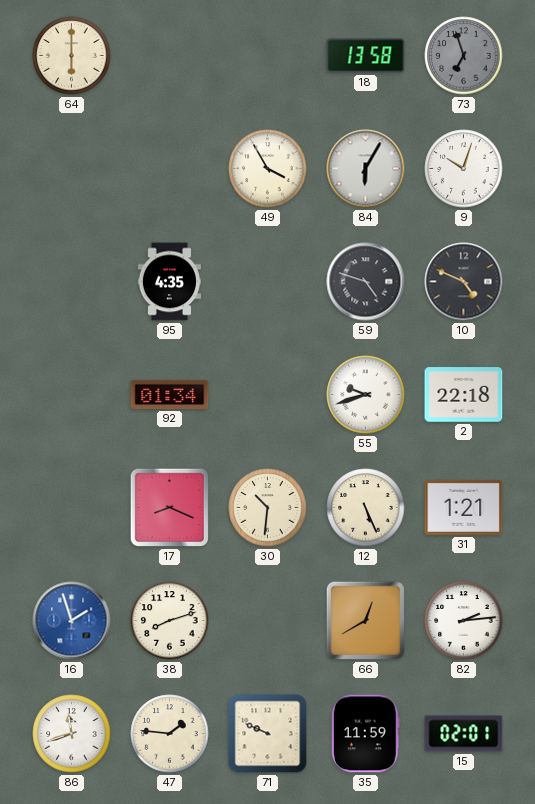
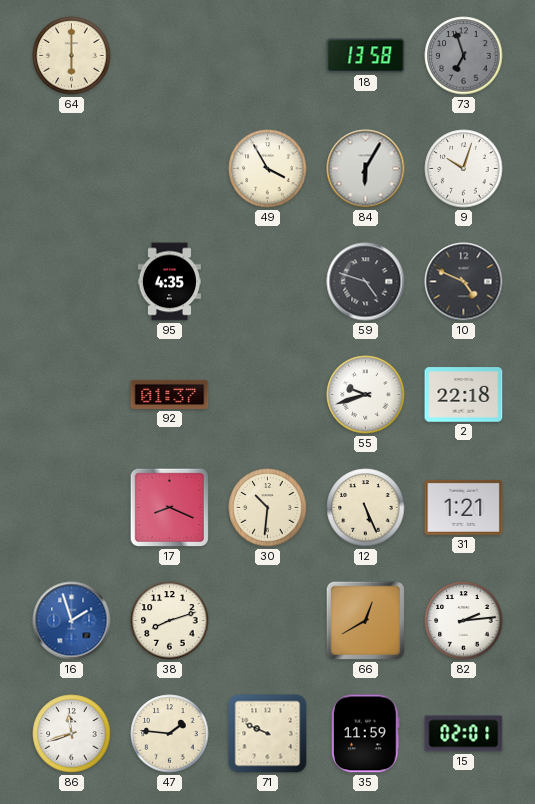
92: 01:34 -> 01:37
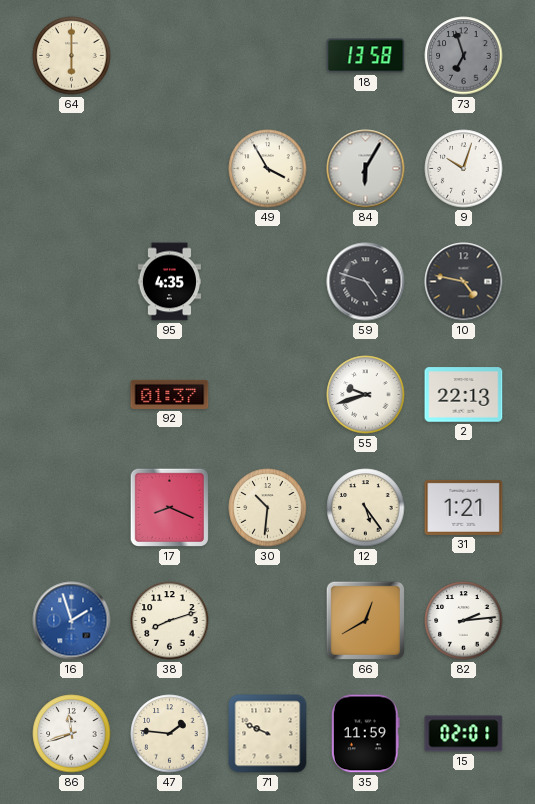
10: 4:49 -> 4:47
2: 22:18 -> 22:13
12: 5:26 -> 5:24
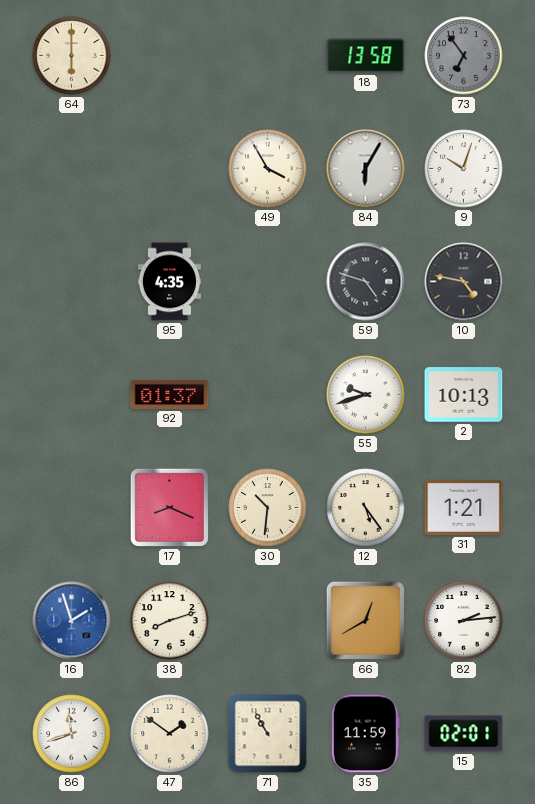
73: 6:57 -> 6:54
2: 22:13 -> 10:13
47: 1:46 -> 1:51
71: 9:49 -> 10:55
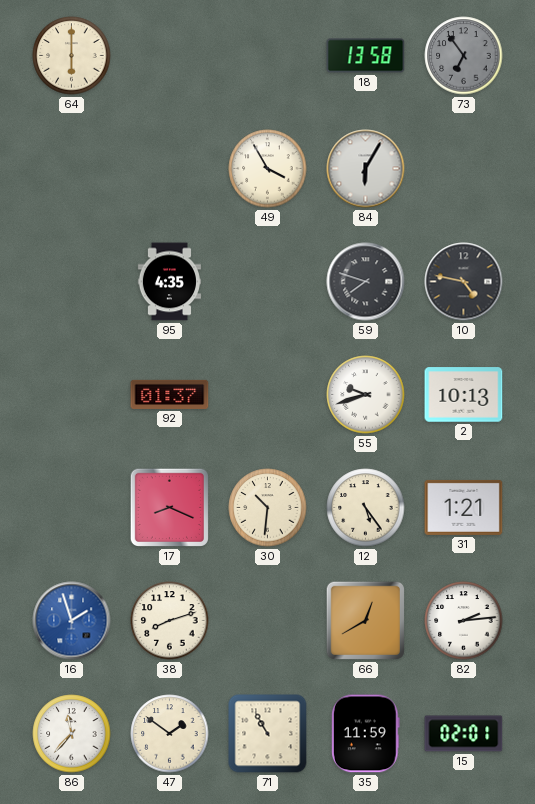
9: 10:03 -> none
59: 4:48 -> 7:48
86: 11:42 -> 11:37
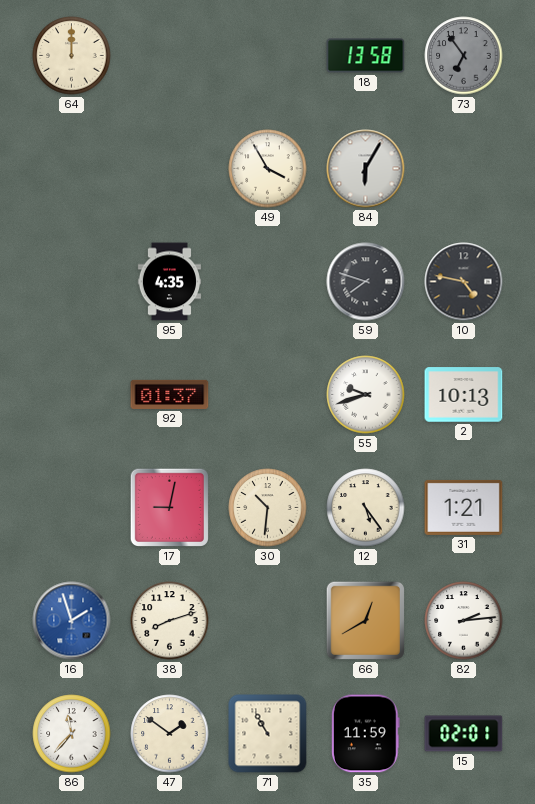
64: 6:00 -> 12:00
17: 8:19 -> 9:02
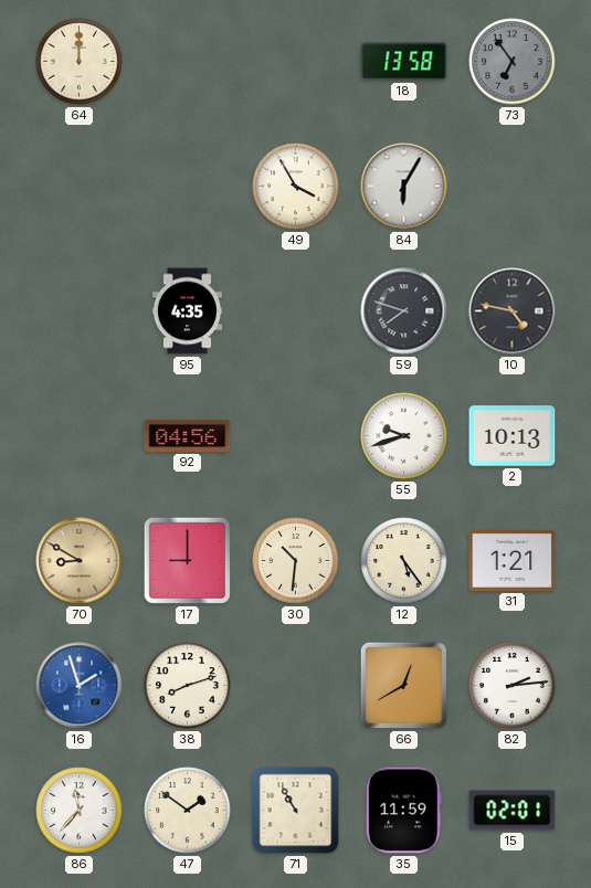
92: 01:37 -> 04:56
70: none -> 8:50
17: 9:02 -> 9:00
